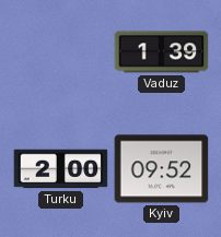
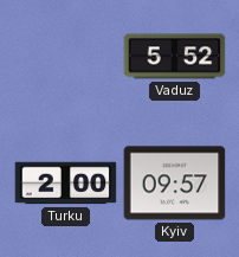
Vaduz: 1:39 -> 5:52
Kyiv: 09:52 -> 09:57
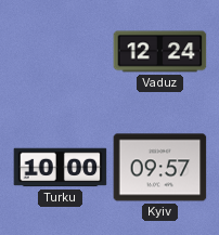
Vaduz: 5:52 -> 12:24
Turku: 2:00 -> 10:00
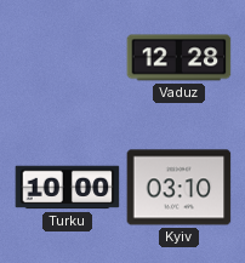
Vaduz: 12:24 -> 12:28
Kyiv: 09:57 -> 03:10
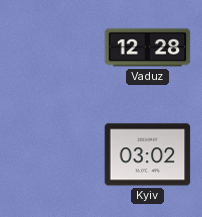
Turku: 10:00 -> none
Kyiv: 03:10 -> 03:02
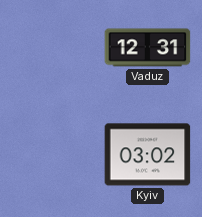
Vaduz: 12:28 -> 12:31
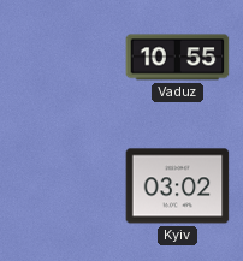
Vaduz: 12:31 -> 10:55
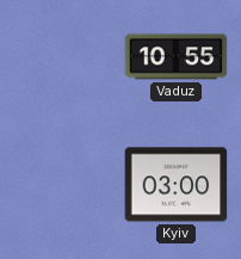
Kyiv: 03:02 -> 03:00
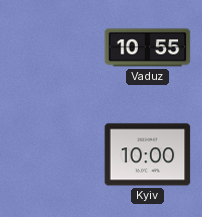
Kyiv: 03:00 -> 10:00
